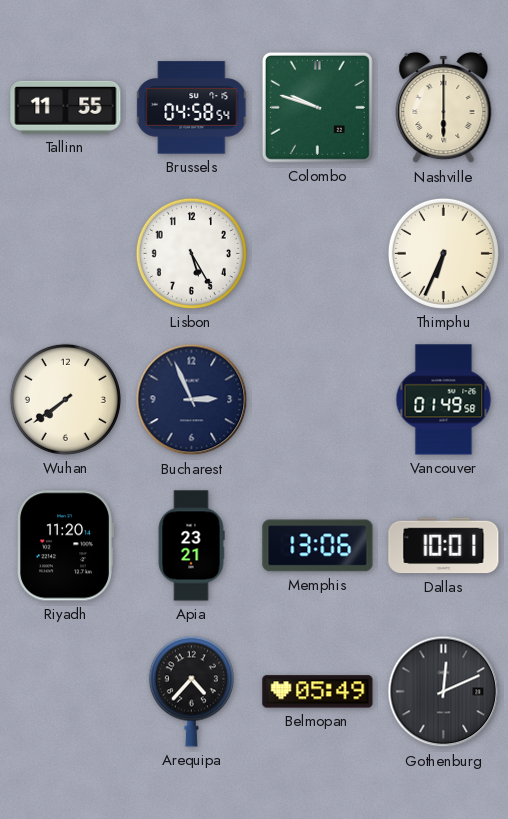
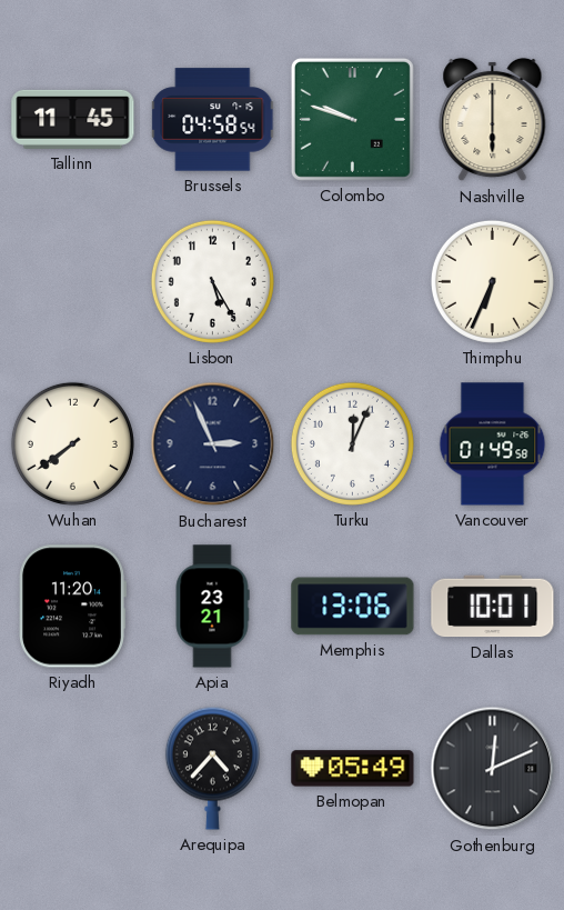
Tallinn: 11:55 -> 11:45
Turku: none -> 12:04
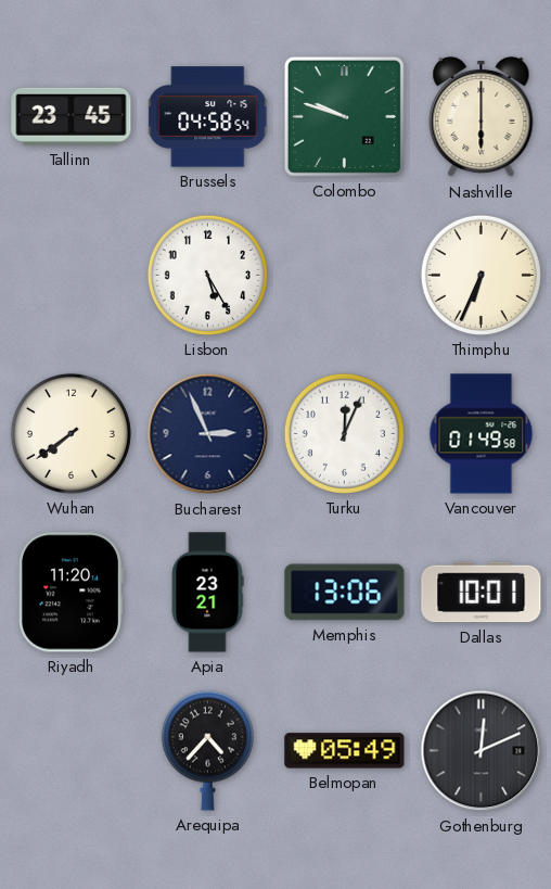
Tallinn: 11:45 -> 23:45
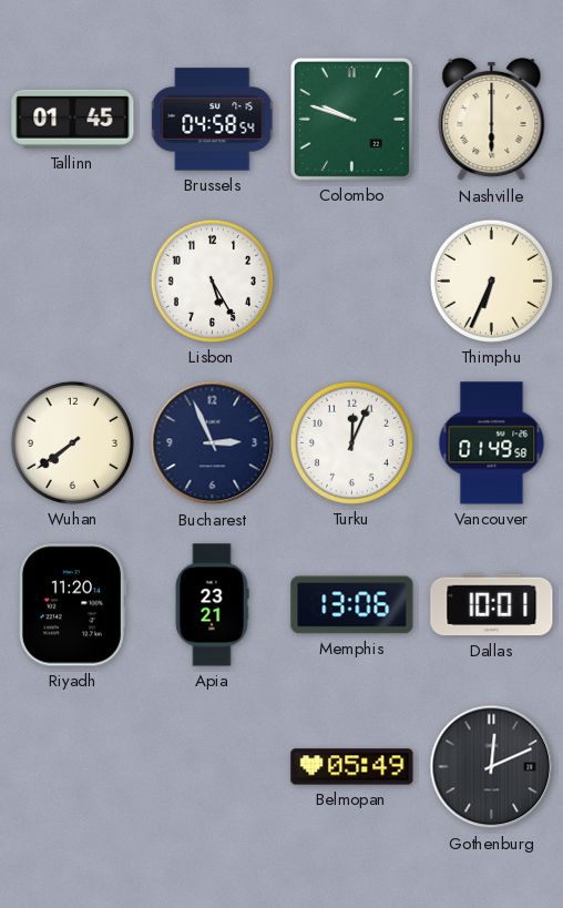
Tallinn: 23:45 -> 01:45
Arequipa: 4:37 -> none
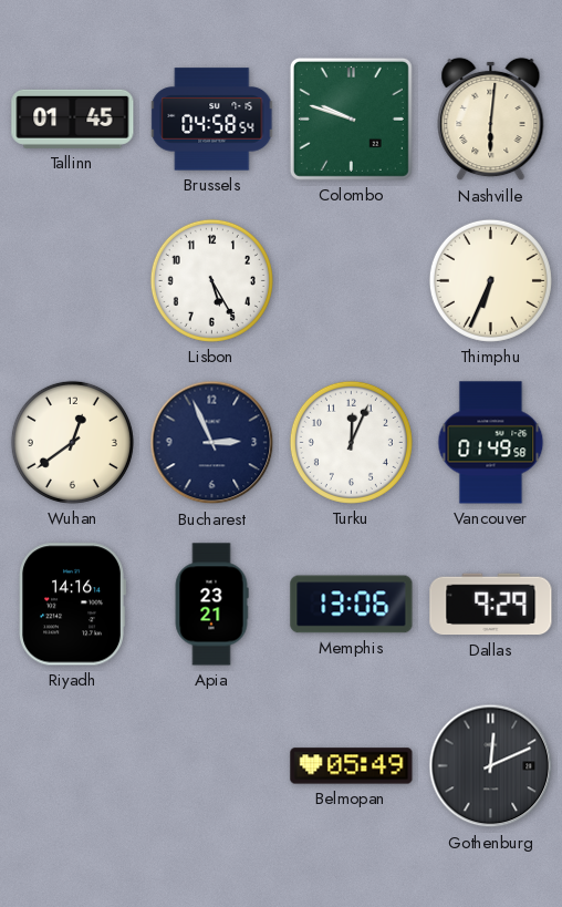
Nashville: 6:00 -> 6:01
Wuhan: 7:39 -> 12:39
Riyadh: 11:20 -> 14:16
Dallas: 10:01 -> 9:29
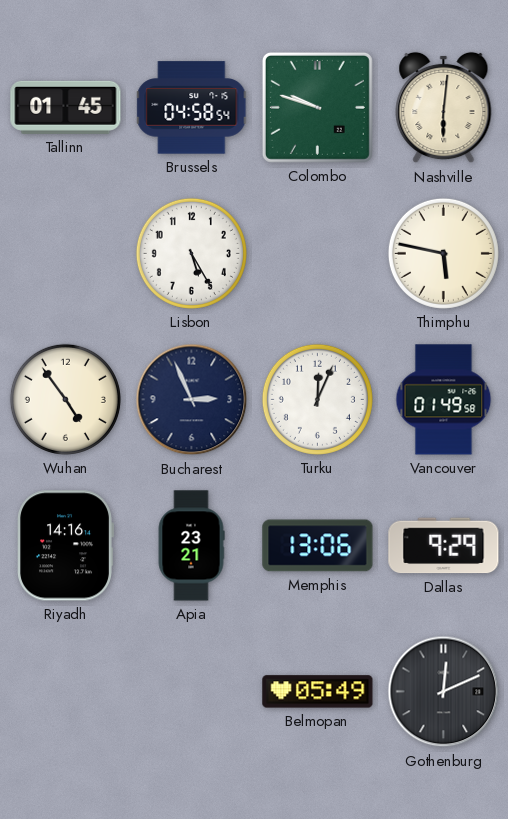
Thimphu: 6:34 -> 5:47
Wuhan: 12:39 -> 4:54
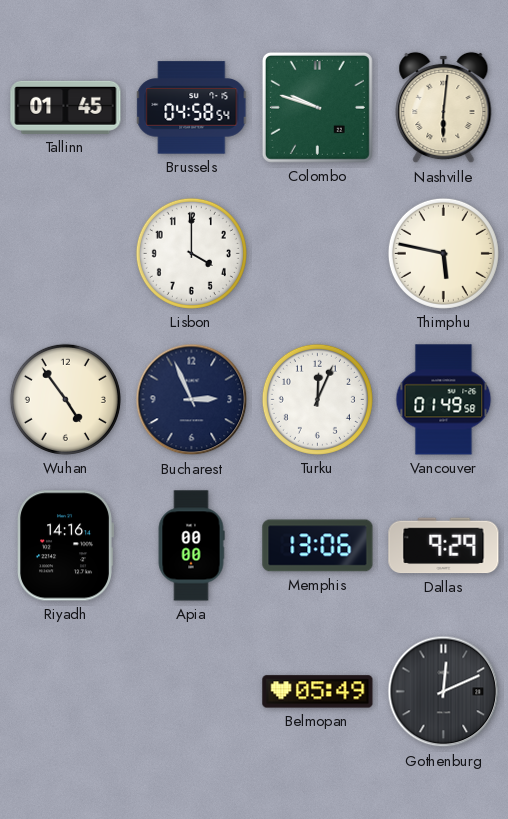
Lisbon: 5:25 -> 4:00
Apia: 23:21 -> 00:00
